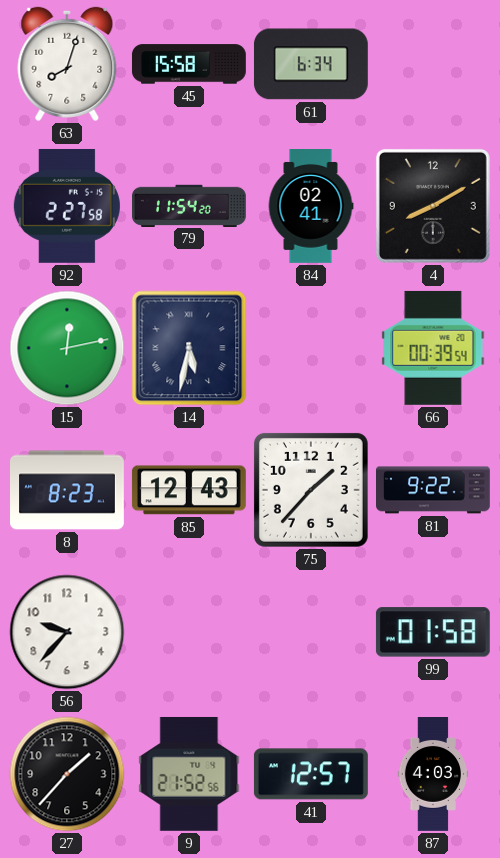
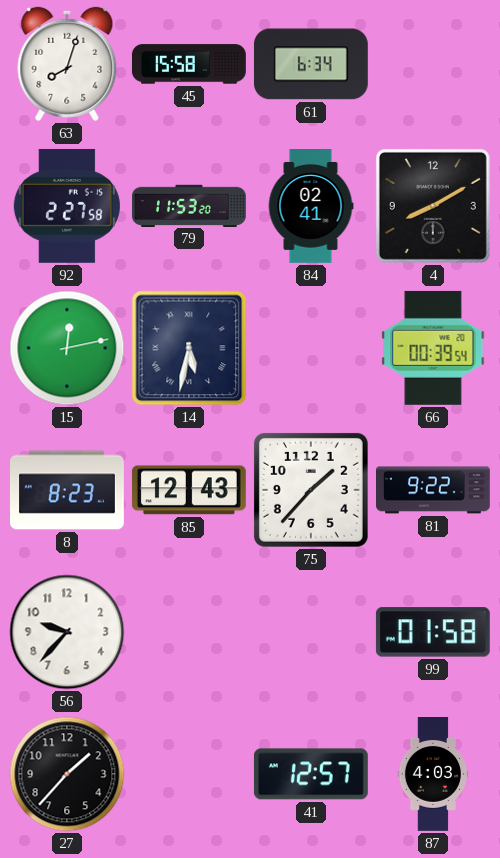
79: 11:54 -> 11:53
9: 21:52 -> none
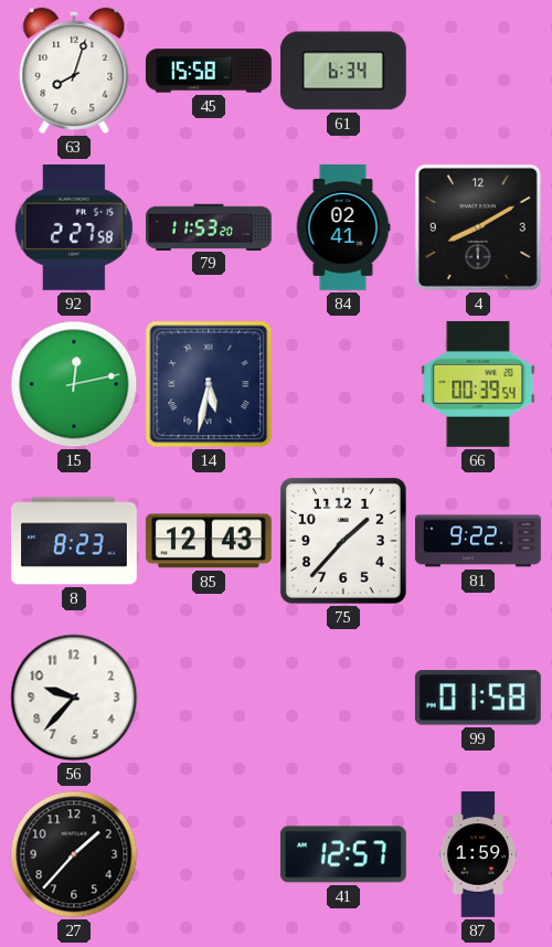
87: 4:03 -> 1:59
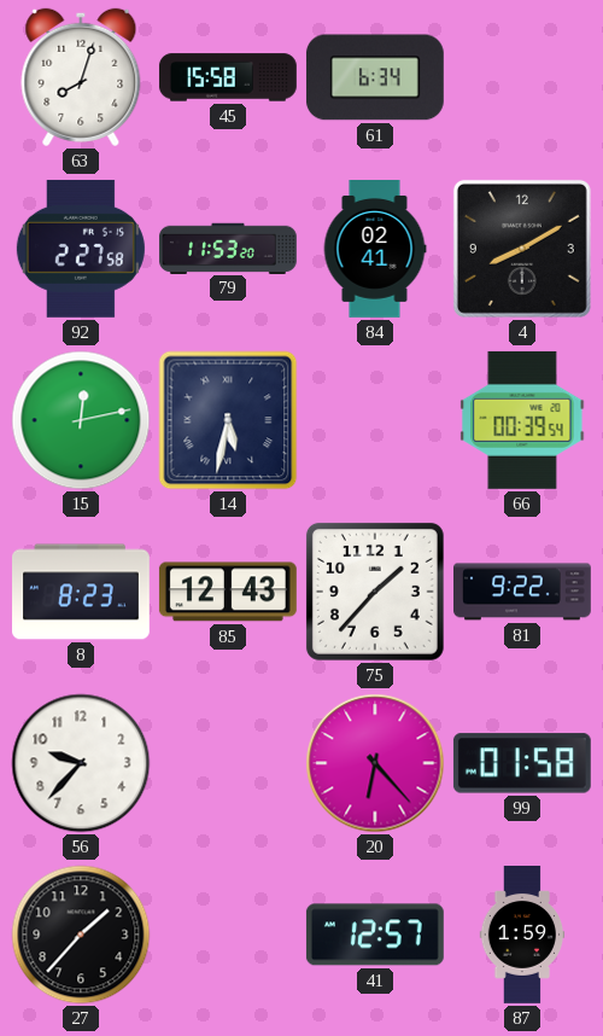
20: none -> 6:23
